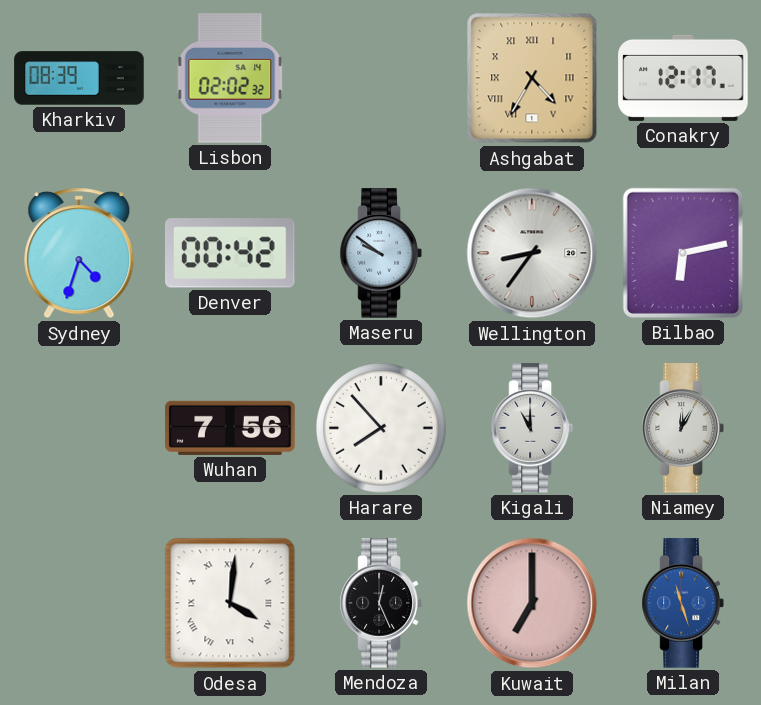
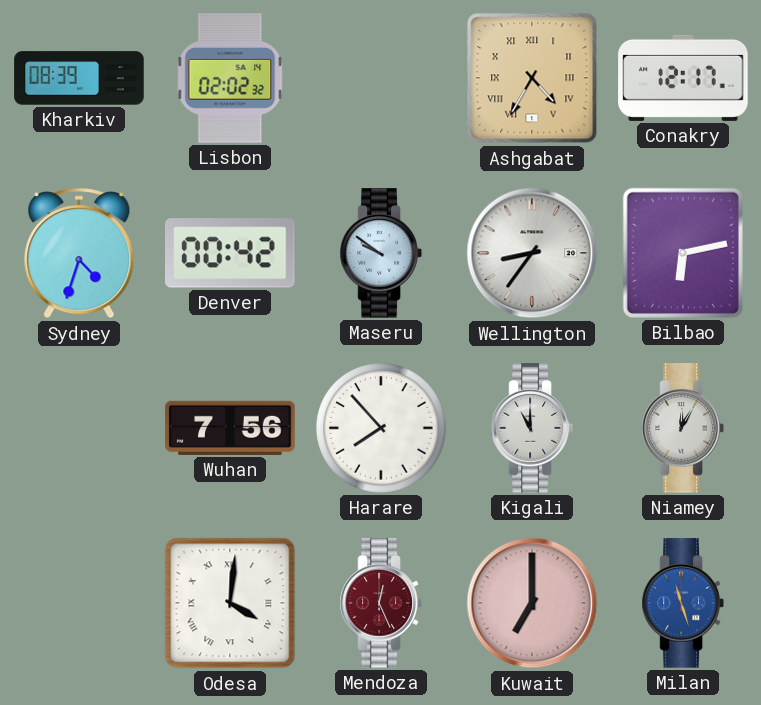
Mendoza dial: black -> burgundy
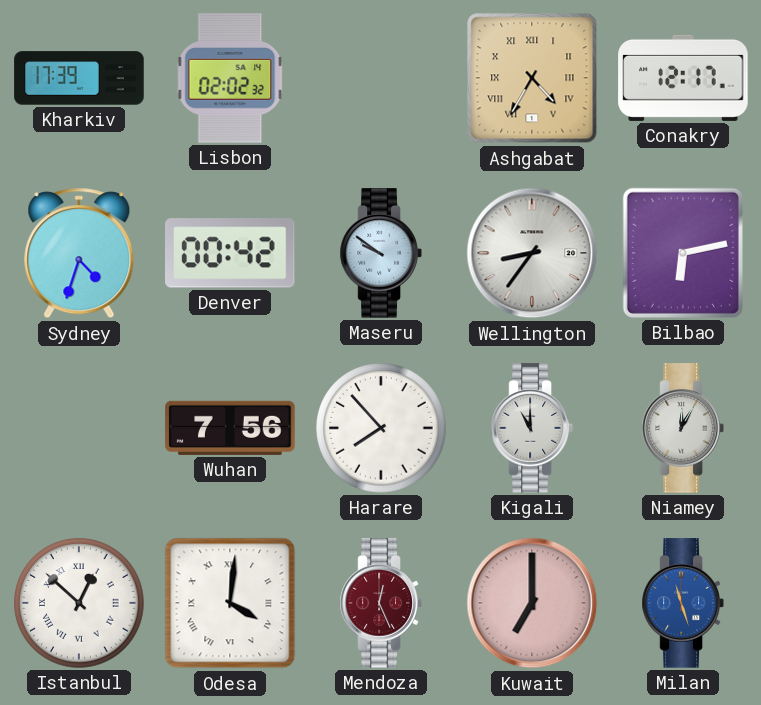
Kharkiv: 08:39 -> 17:39
Istanbul: none -> 12:52
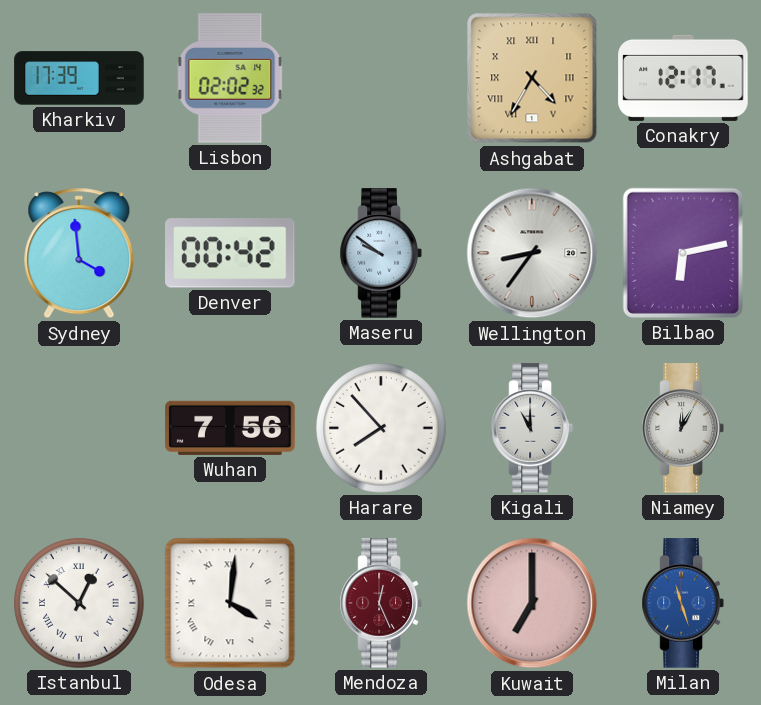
Sydney: 4:33 -> 3:59
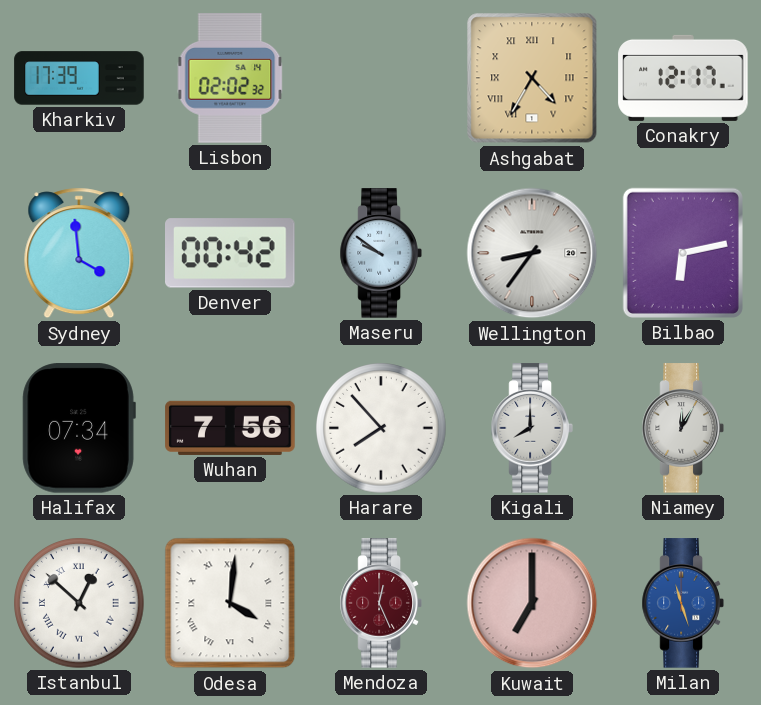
Halifax: none -> 07:34
Kigali: 11:00 -> 8:00
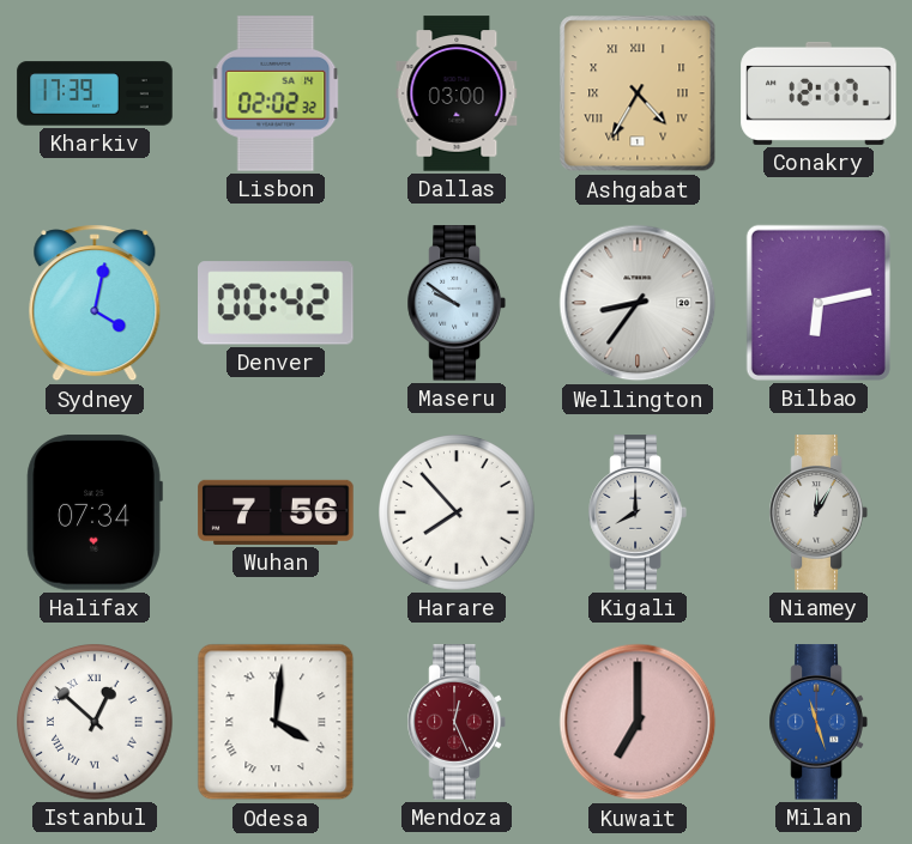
Dallas: none -> 03:00
Sydney: 3:59 -> 4:02
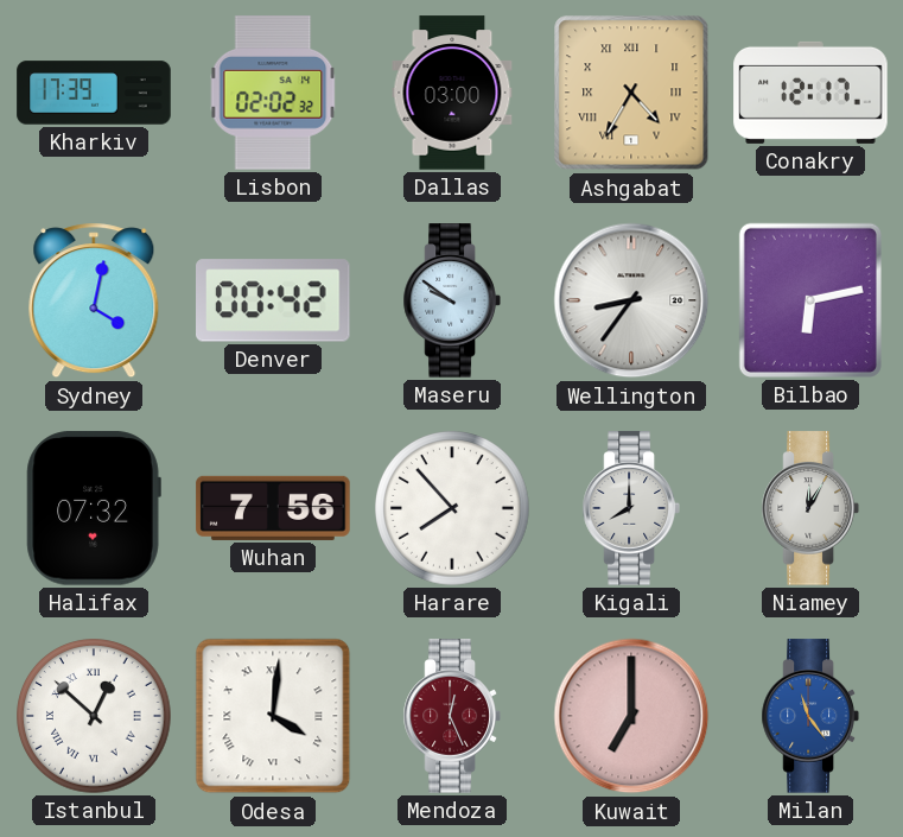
Halifax: 07:34 -> 07:32
Milan: 11:27 -> 11:24
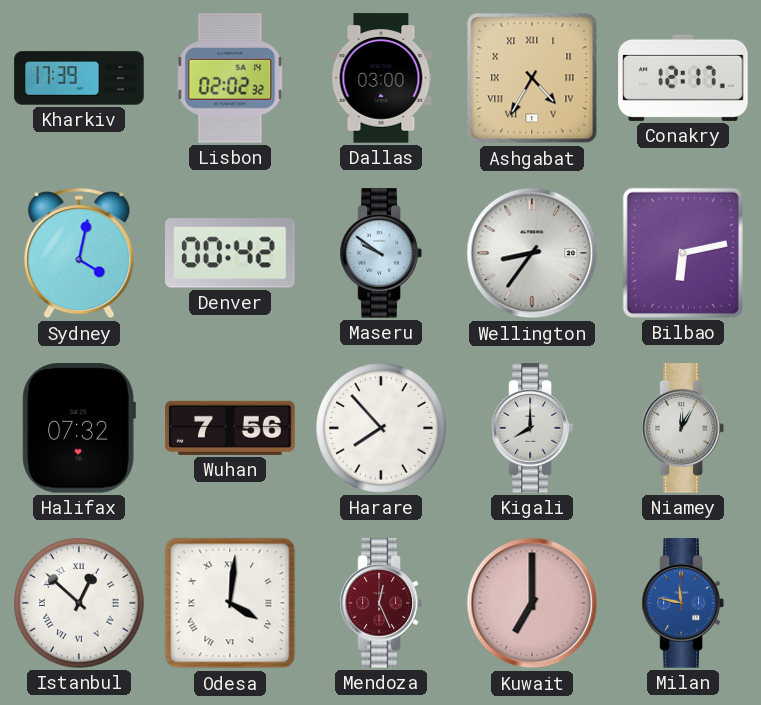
Milan: 11:24 -> 11:47
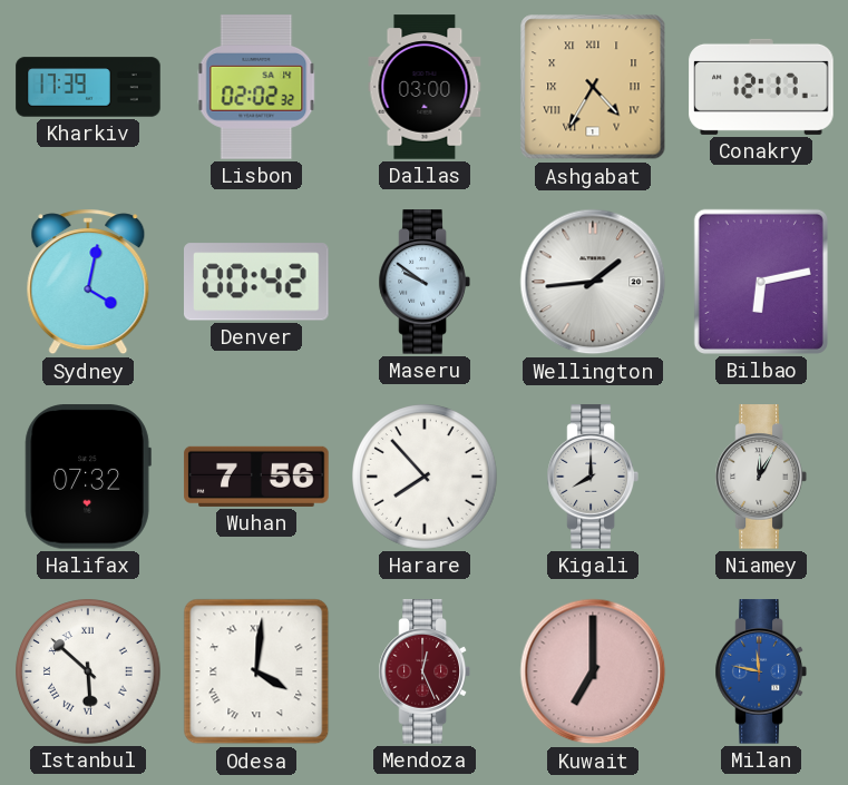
Wellington: 8:36 -> 1:44
Istanbul: 12:52 -> 5:52
